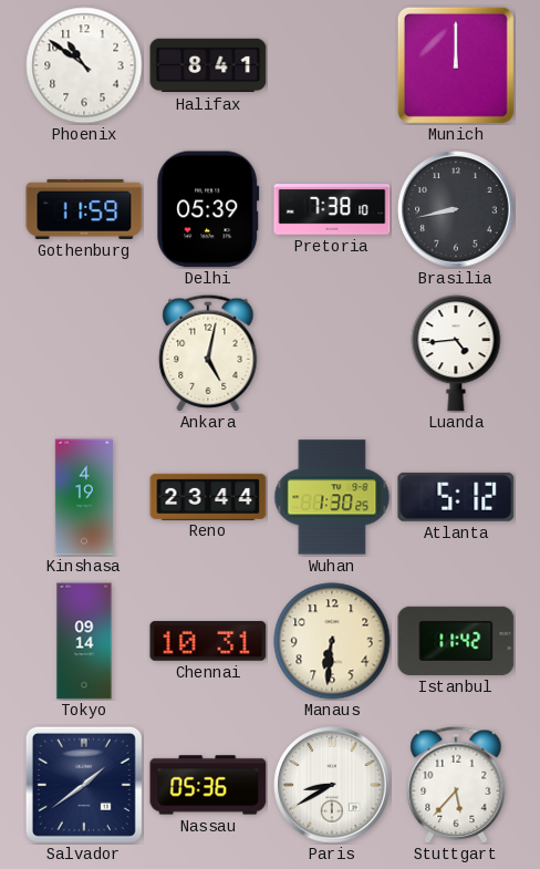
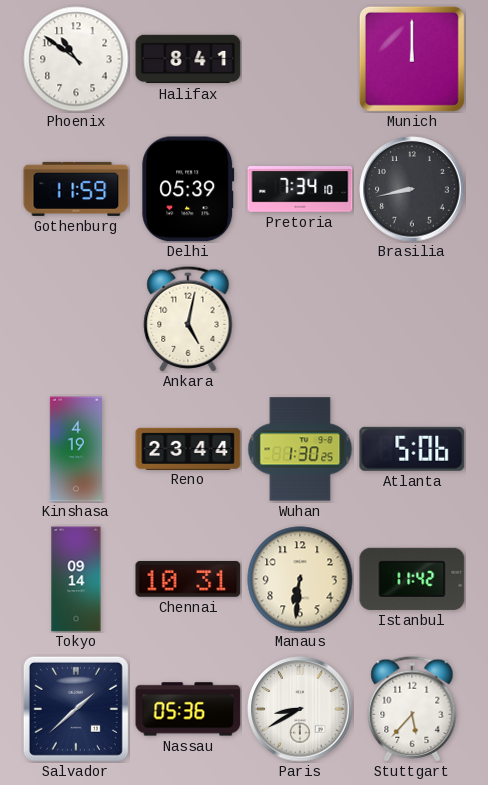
Pretoria: 7:38 -> 7:34
Luanda: 4:44 -> none
Atlanta: 5:12 -> 5:06
Salvador: 1:39 -> 1:38
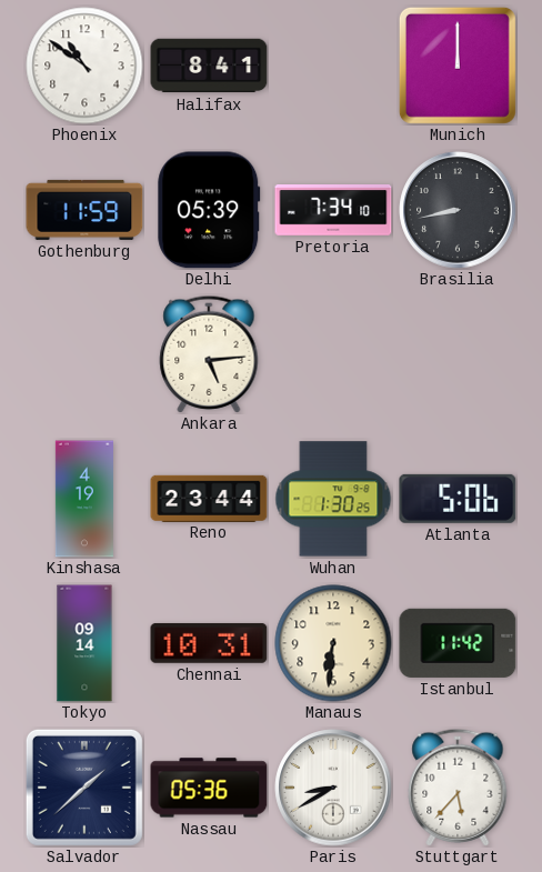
Ankara: 5:02 -> 5:14
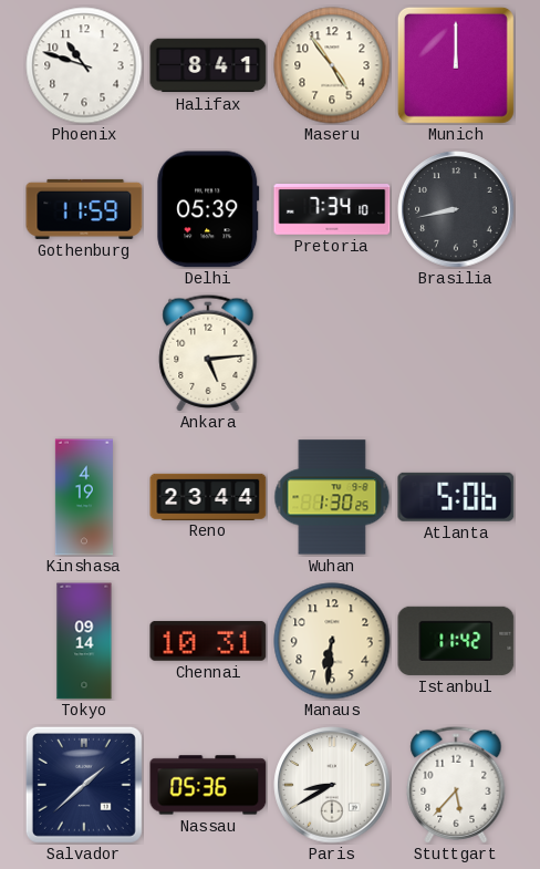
Phoenix: 10:51 -> 10:48
Maseru: none -> 4:54
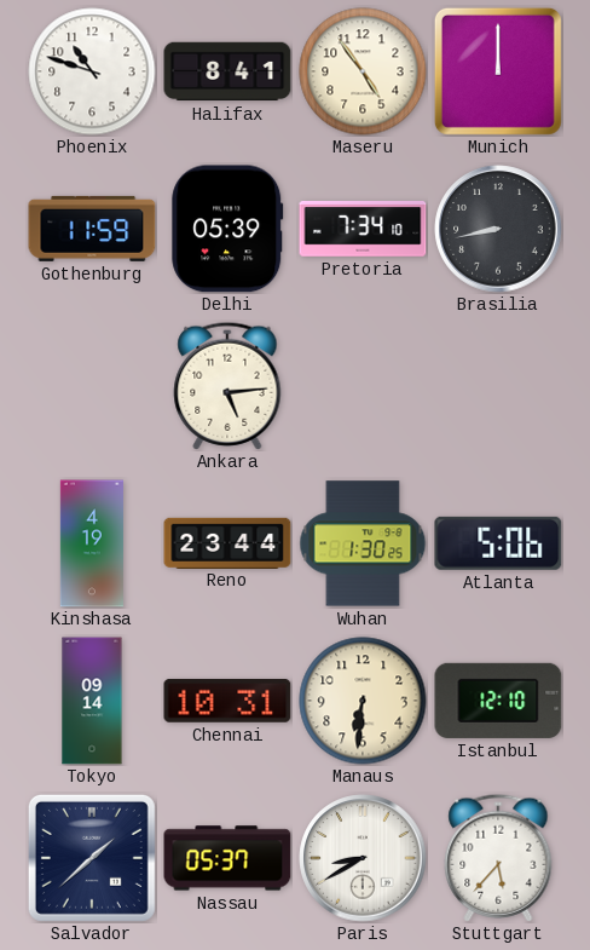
Istanbul: 11:42 -> 12:10
Nassau: 05:36 -> 05:37
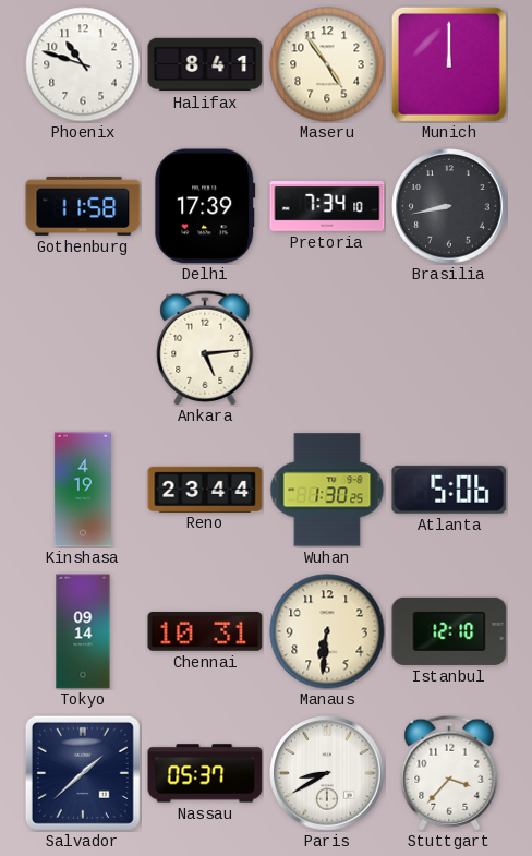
Gothenburg: 11:59 -> 11:58
Delhi: 05:39 -> 17:39
Stuttgart: 5:37 -> 3:37
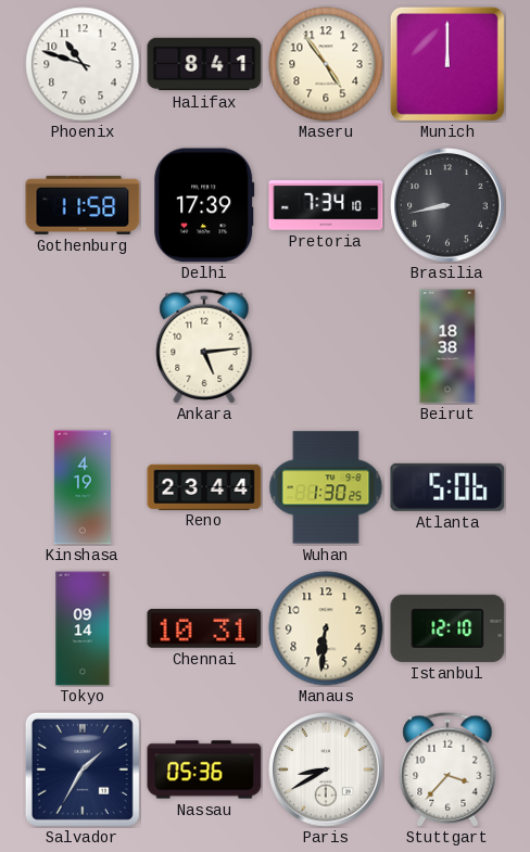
Beirut: none -> 18:38
Salvador: 1:38 -> 1:35
Nassau: 05:37 -> 05:36
